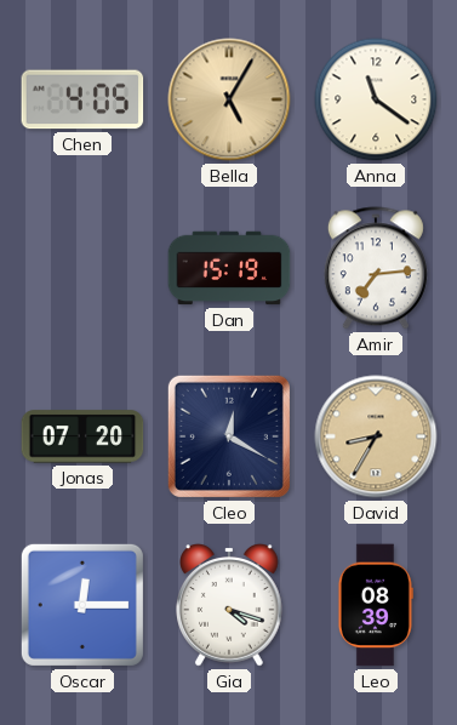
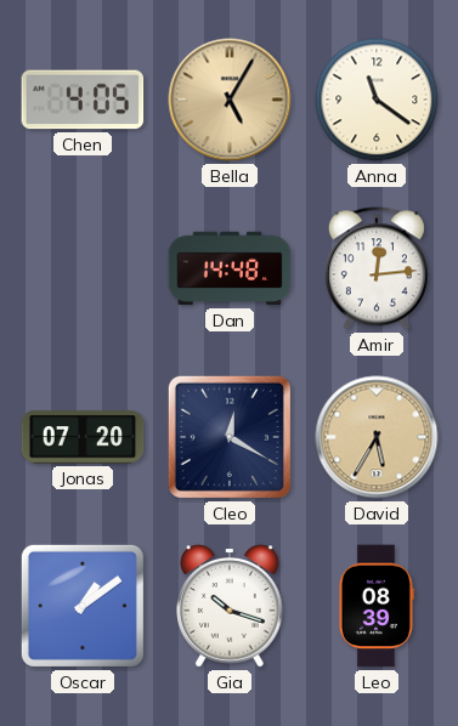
Dan: 15:19 -> 14:48
Amir: 7:14 -> 12:14
David: 8:35 -> 5:35
Oscar: 12:15 -> 1:09
Gia: 4:18 -> 10:18
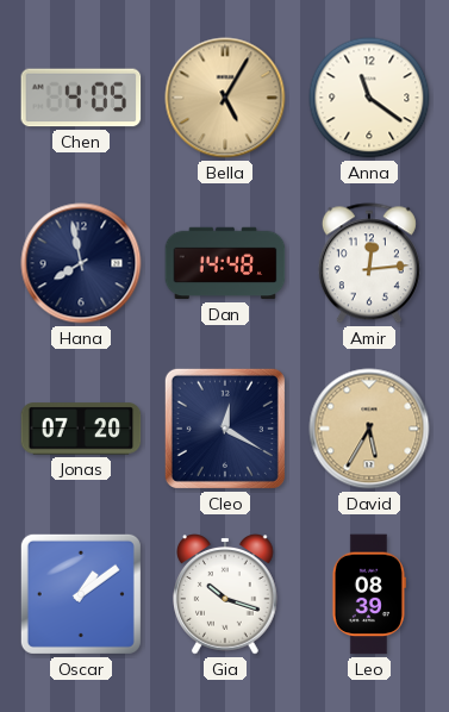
Hana: none -> 7:58
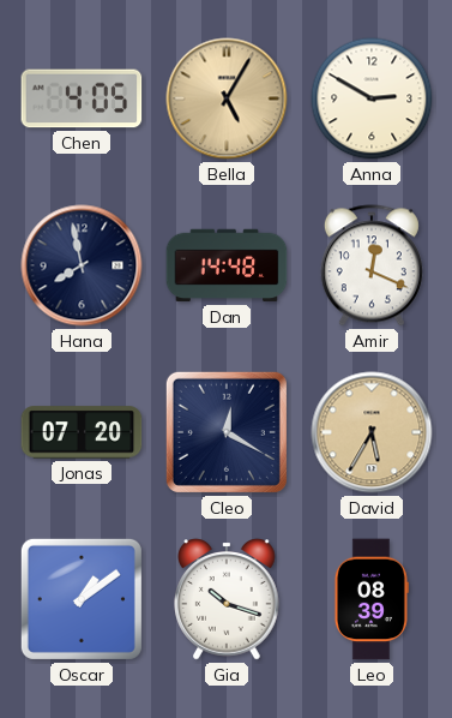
Anna: 11:21 -> 2:50
Amir: 12:14 -> 12:19
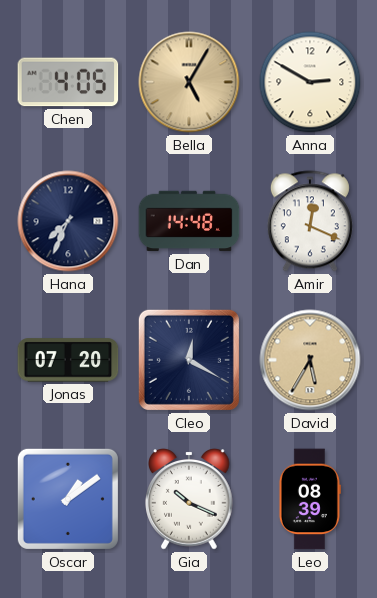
Hana: 7:58 -> 7:34
Gia: 10:18 -> 10:19
